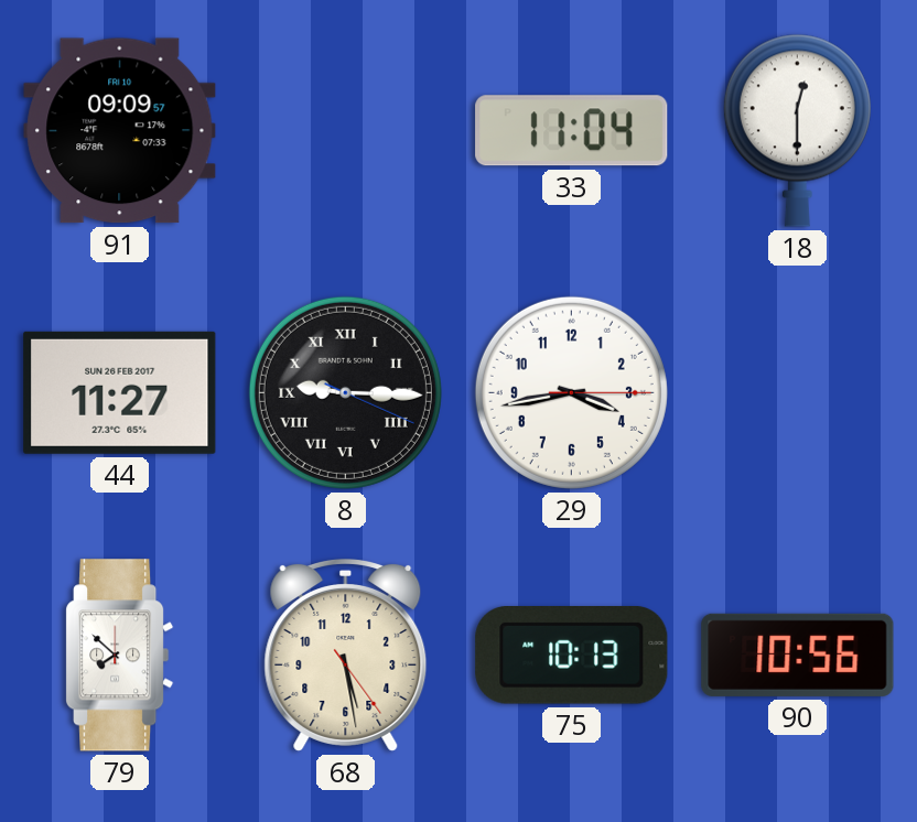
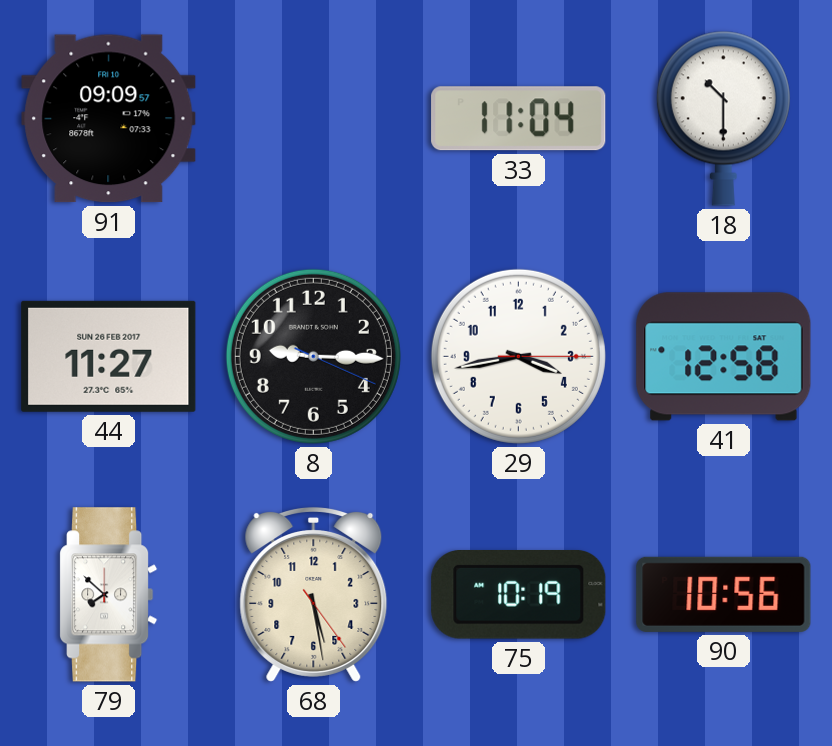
18: 12:30 -> 10:30
8 numerals: Roman -> Arabic
41: none -> 12:58
75: 10:13 -> 10:19
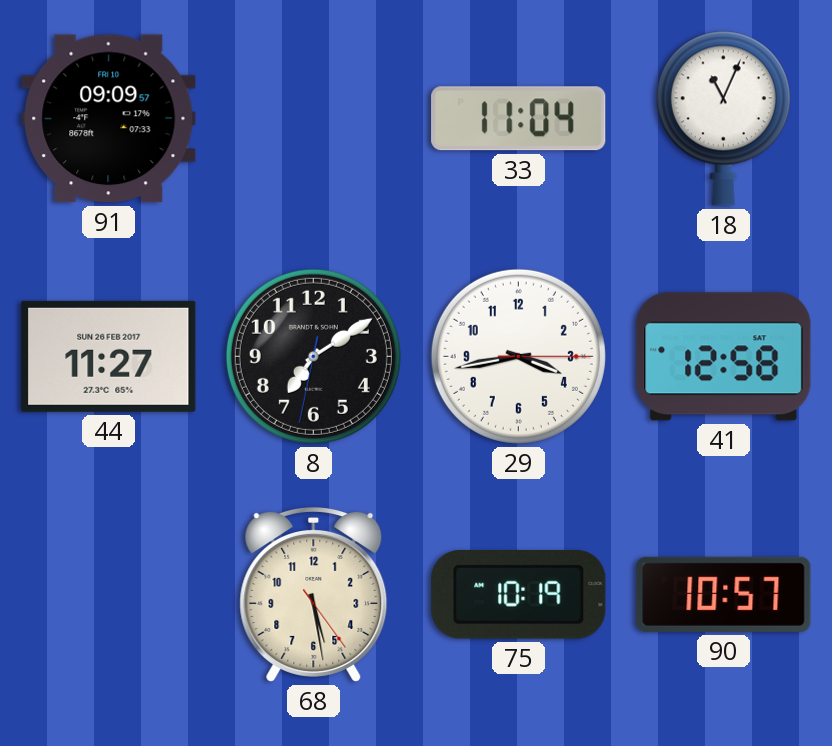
18: 10:30 -> 11:04
8: 9:15 -> 7:09
79: 7:52 -> none
90: 10:56 -> 10:57
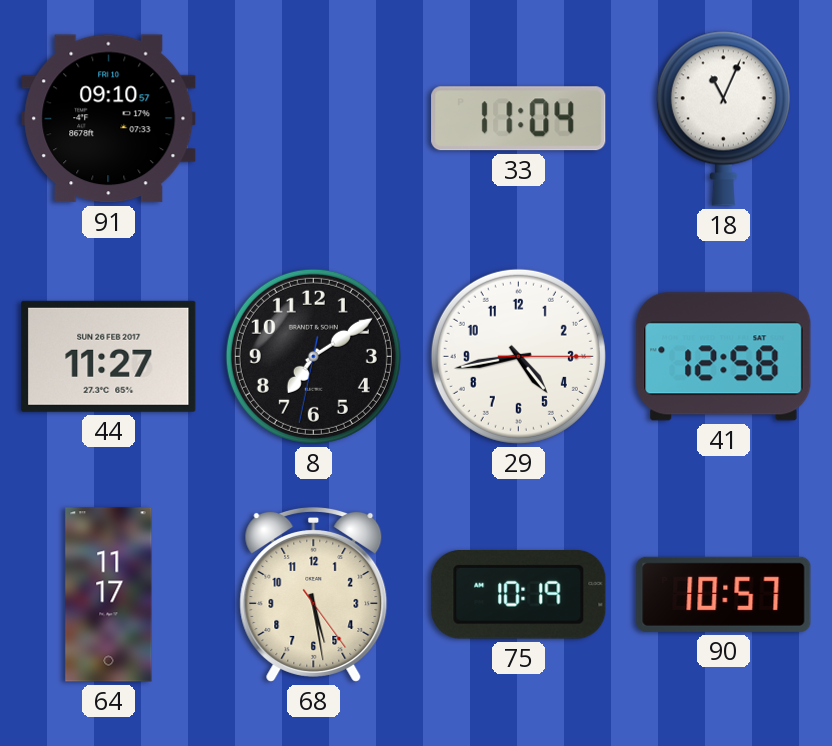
91: 09:09 -> 09:10
29: 3:43 -> 4:43
64: none -> 11:17
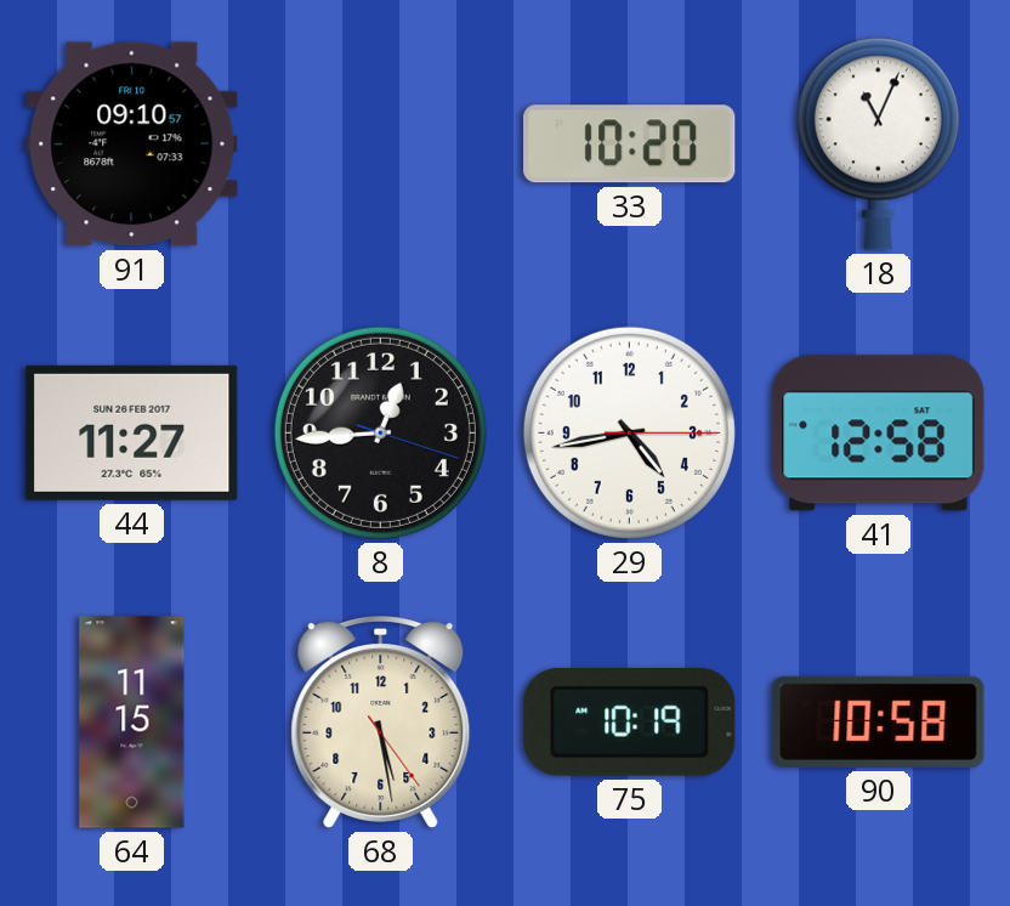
33: 11:04 -> 10:20
8: 7:09 -> 12:44
64: 11:17 -> 11:15
90: 10:57 -> 10:58
